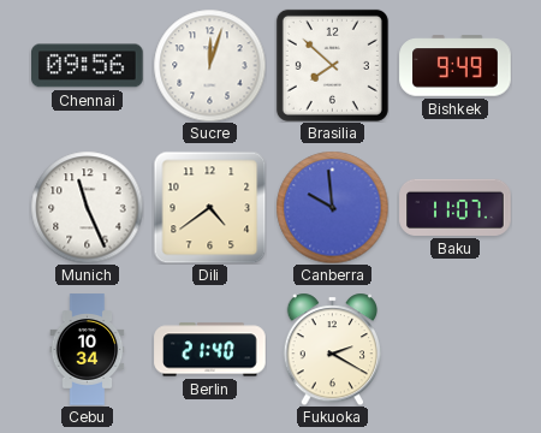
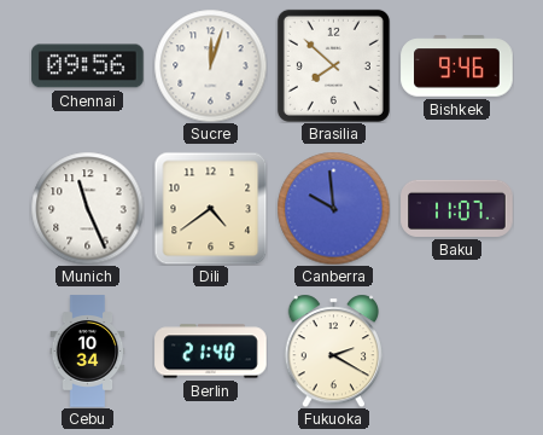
Bishkek: 9:49 -> 9:46
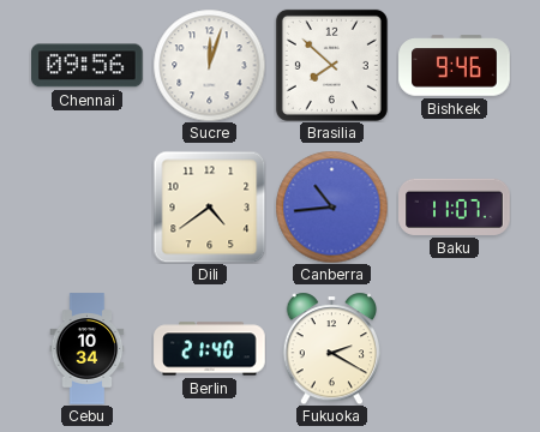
Munich: 11:26 -> none
Canberra: 9:59 -> 10:44
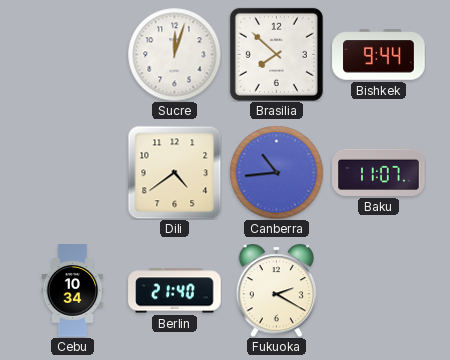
Chennai: 09:56 -> none
Bishkek: 9:46 -> 9:44
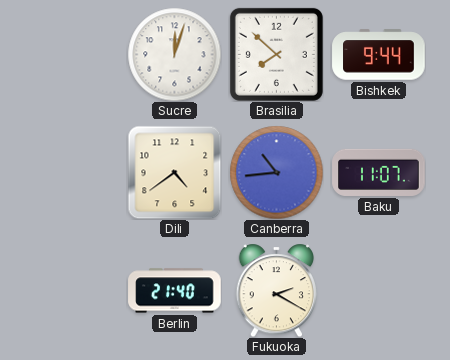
Cebu: 10:34 -> none
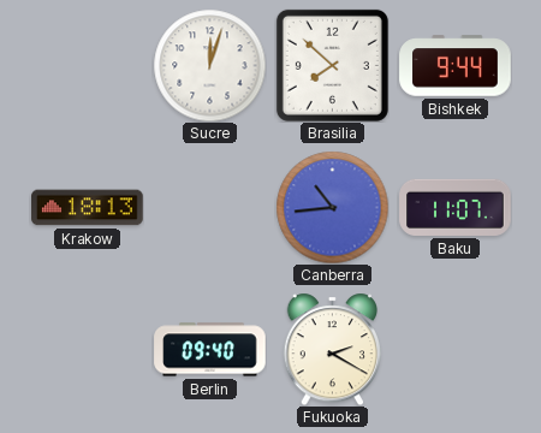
Krakow: none -> 18:13
Dili: 4:39 -> none
Berlin: 21:40 -> 09:40
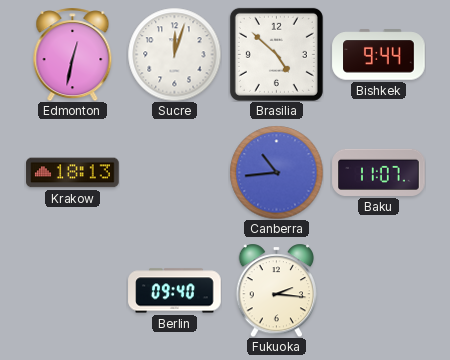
Edmonton: none -> 12:32
Brasilia: 7:52 -> 4:52
Fukuoka: 2:20 -> 2:16
